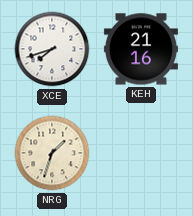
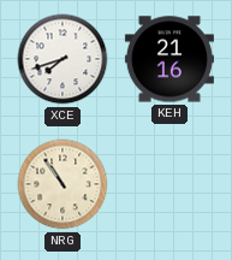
NRG: 1:33 -> 10:54
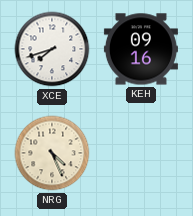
KEH: 21:16 -> 09:16
NRG: 10:54 -> 4:26
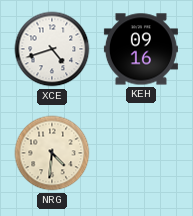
XCE: 7:42 -> 4:42
NRG: 4:26 -> 4:31
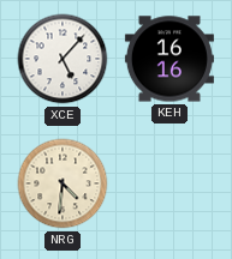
XCE: 4:42 -> 5:07
KEH: 09:16 -> 16:16
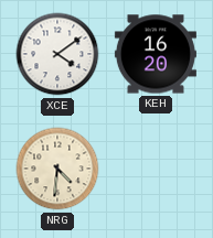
XCE: 5:07 -> 4:09
KEH: 16:16 -> 16:20
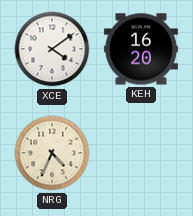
NRG: 4:31 -> 4:34
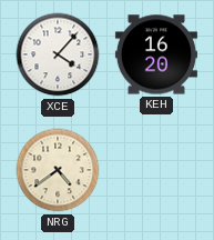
XCE: 4:09 -> 4:07
NRG: 4:34 -> 4:39
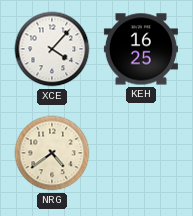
KEH: 16:20 -> 16:25
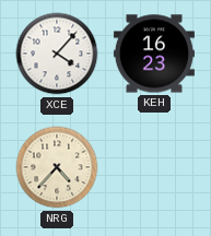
KEH: 16:25 -> 16:23
NRG: 4:39 -> 4:37
